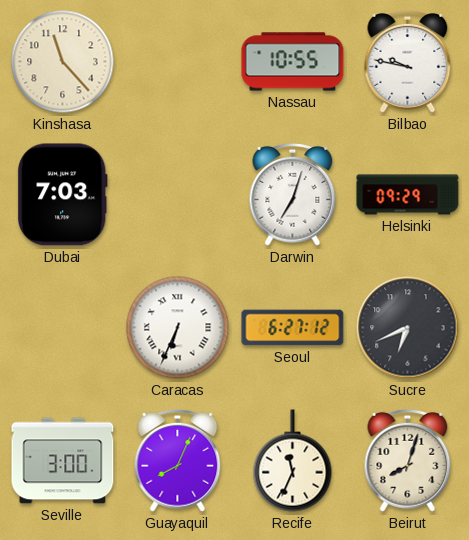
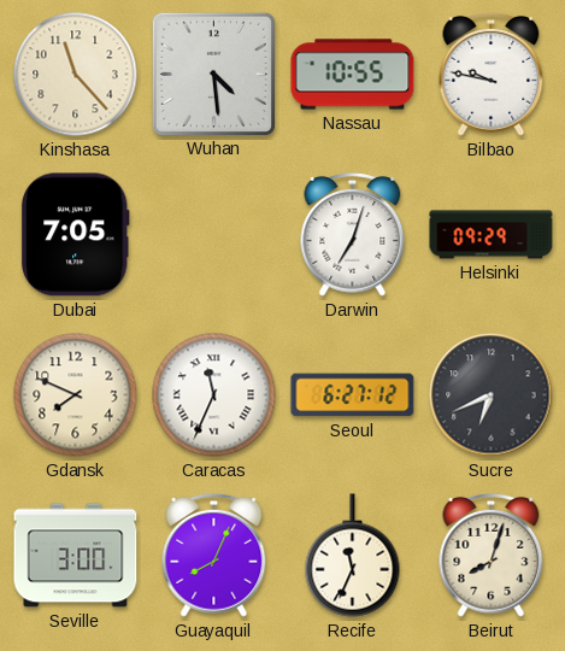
Wuhan: none -> 4:29
Dubai: 7:03 -> 7:05
Gdansk: none -> 7:49
Caracas: 6:34 -> 11:34
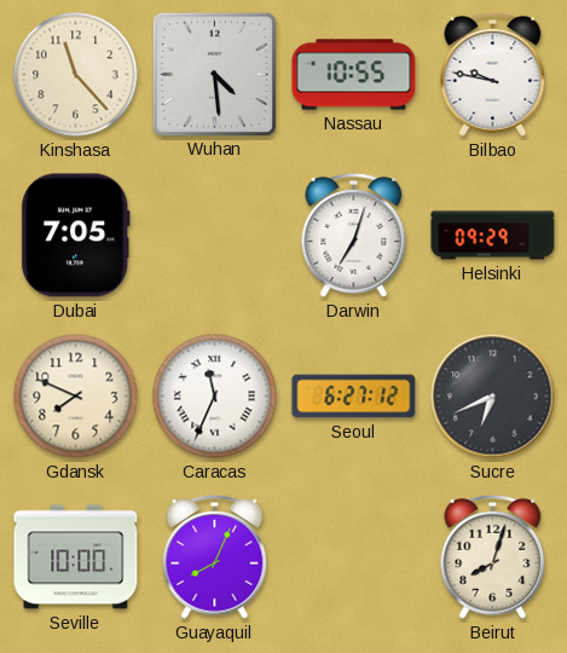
Seville: 3:00 -> 10:00
Recife: 11:34 -> none
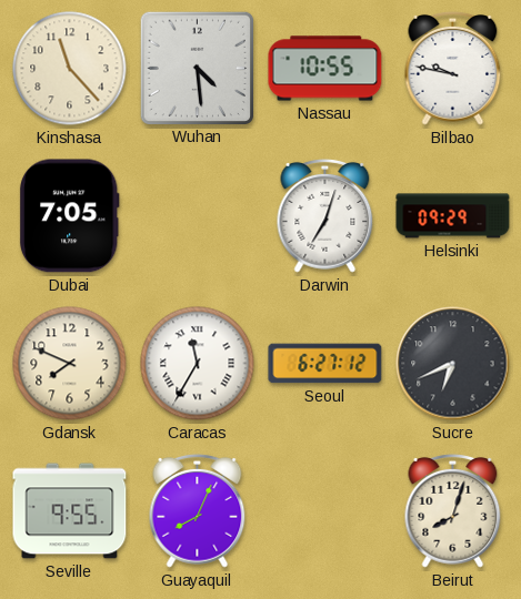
Caracas: 11:34 -> 11:35
Seville: 10:00 -> 9:55
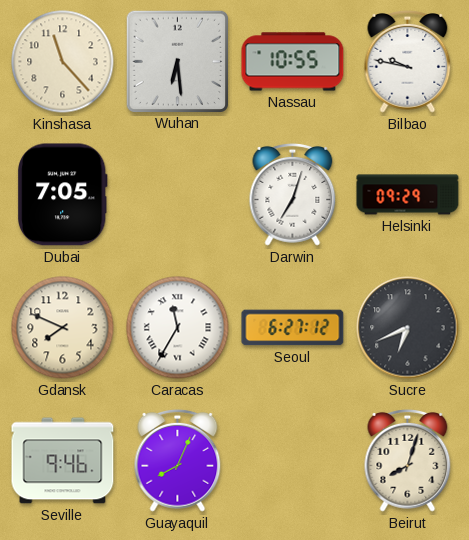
Wuhan: 4:29 -> 6:29
Seville: 9:55 -> 9:46
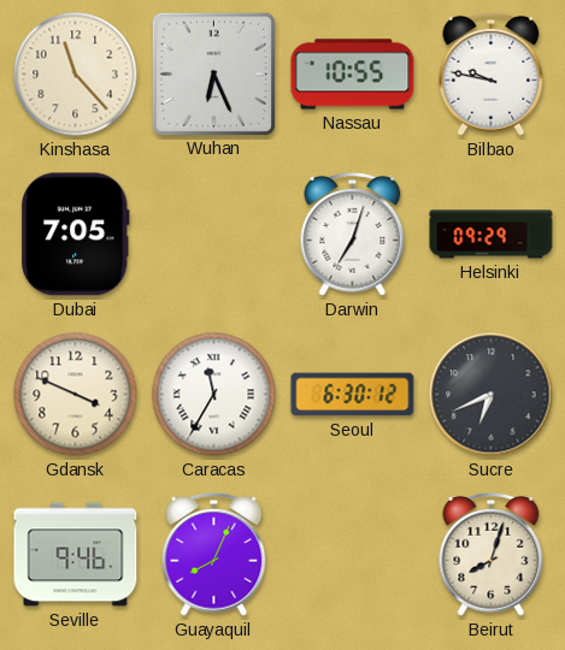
Wuhan: 6:29 -> 6:26
Gdansk: 7:49 -> 3:49
Seoul: 6:27 -> 6:30
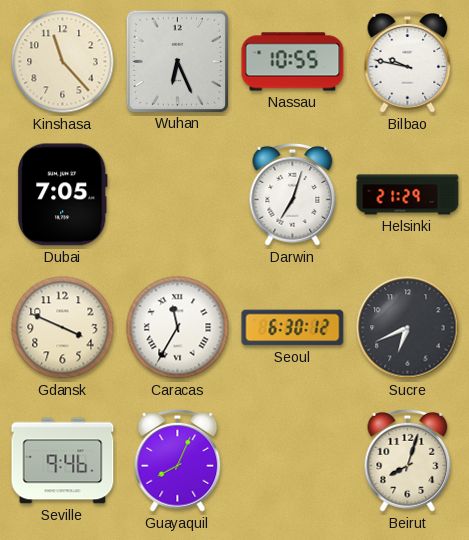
Helsinki: 09:29 -> 21:29
